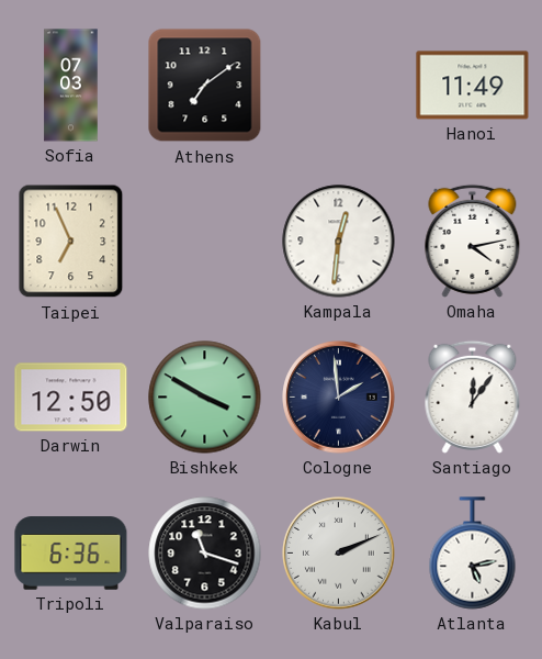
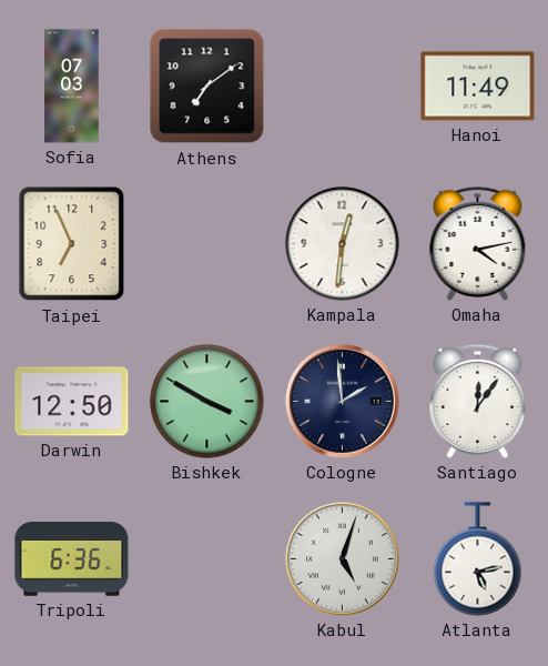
Valparaiso: 11:18 -> none
Kabul: 2:11 -> 5:03
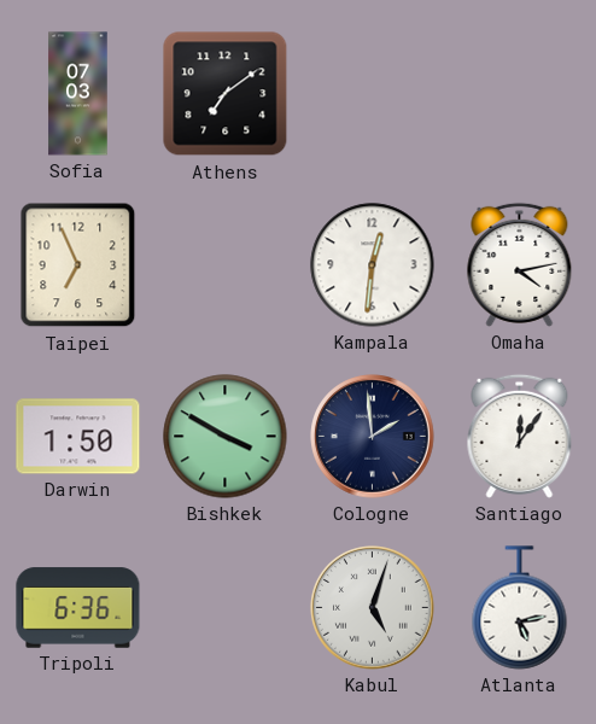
Hanoi: 11:49 -> none
Darwin: 12:50 -> 1:50
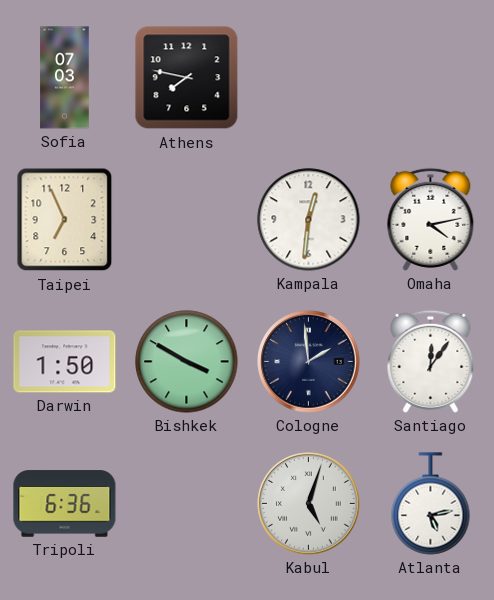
Athens: 7:09 -> 7:47
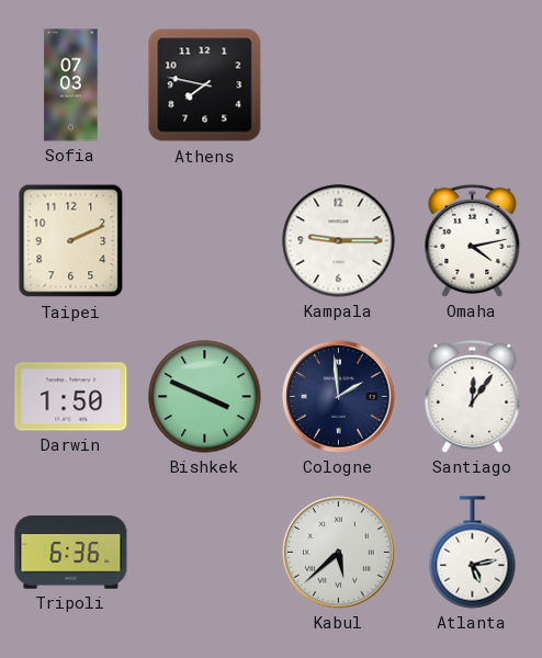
Taipei: 6:56 -> 2:11
Kampala: 12:31 -> 9:15
Bishkek: 3:50 -> 3:49
Kabul: 5:03 -> 5:38
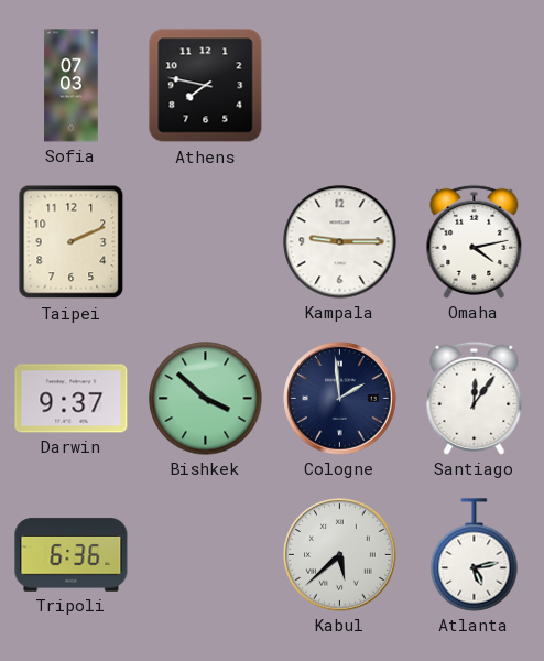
Darwin: 1:50 -> 9:37
Bishkek: 3:49 -> 3:52
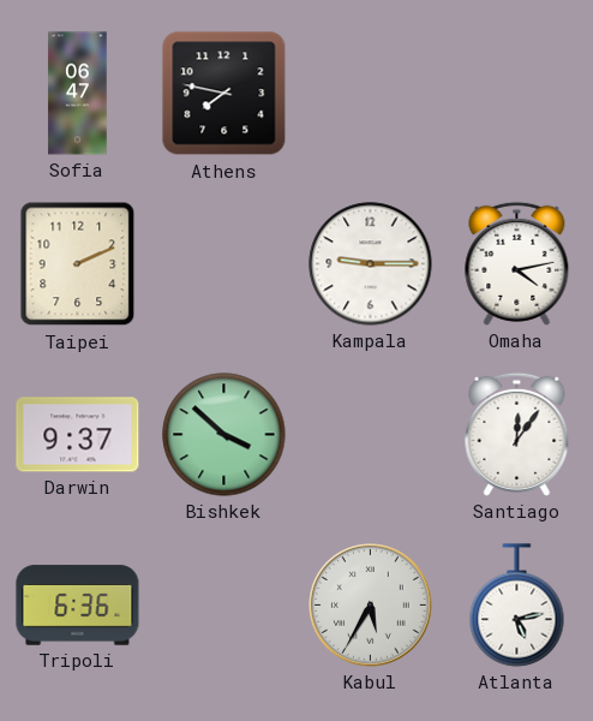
Sofia: 07:03 -> 06:47
Cologne: 1:59 -> none
Kabul: 5:38 -> 5:35
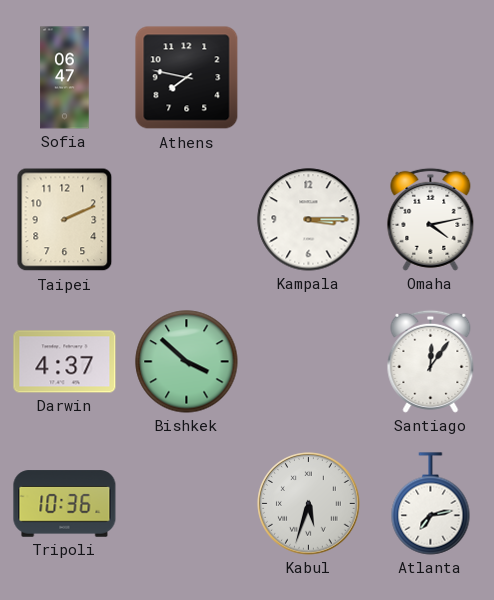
Kampala: 9:15 -> 3:15
Darwin: 9:37 -> 4:37
Tripoli: 6:36 -> 10:36
Kabul: 5:35 -> 5:33
Atlanta: 5:13 -> 7:13
